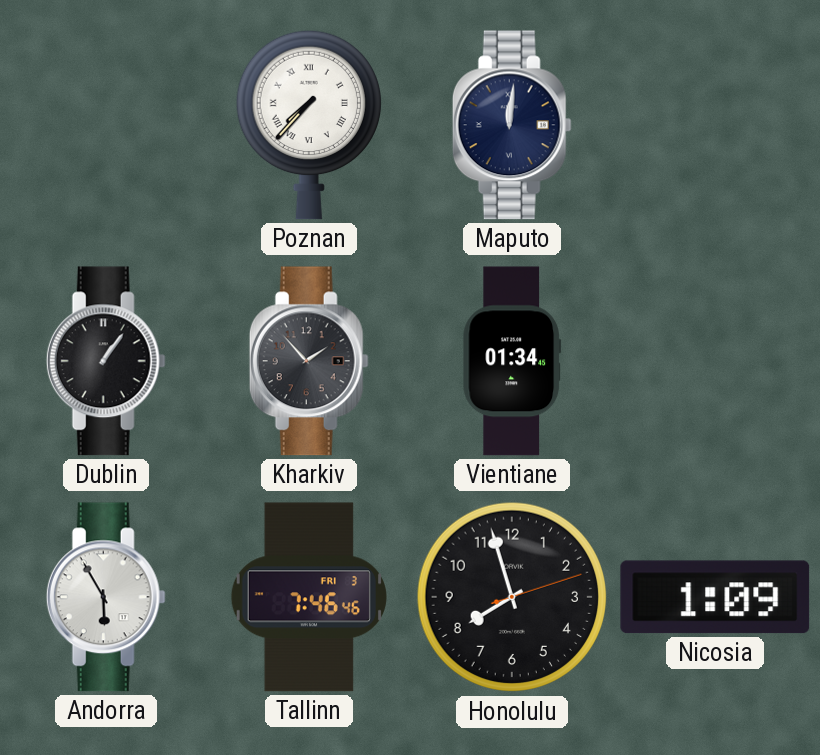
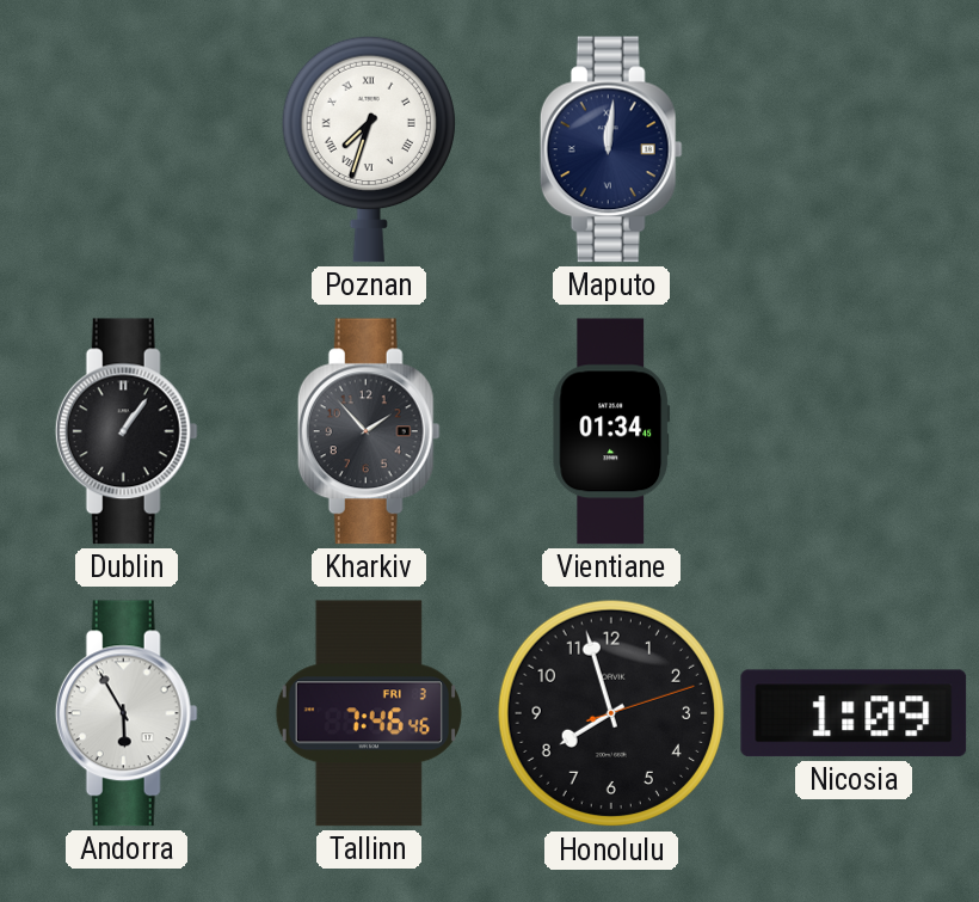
Poznan: 7:37 -> 7:33
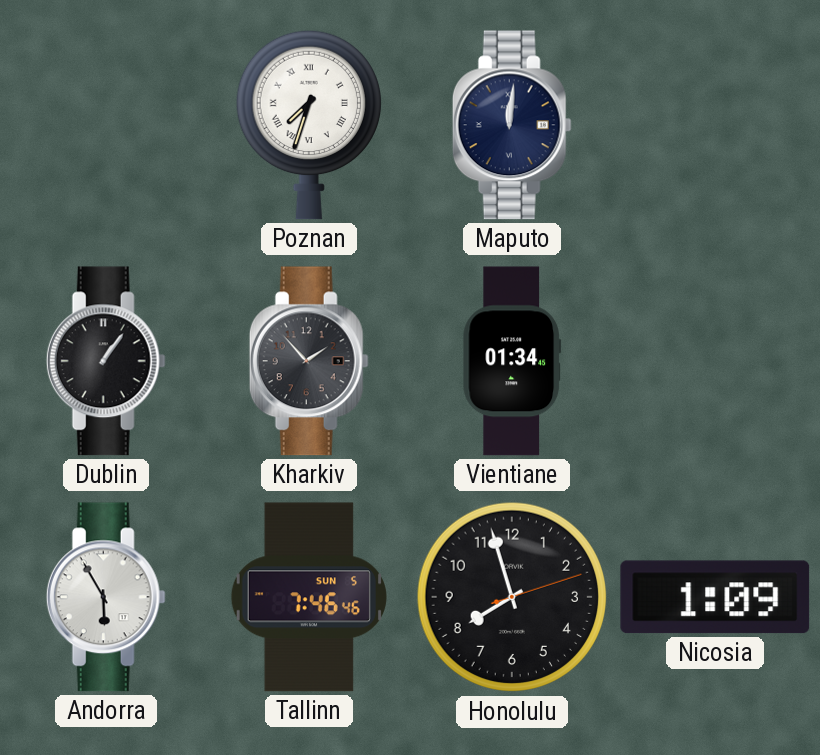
Tallinn date: FRI 3 -> SUN 5
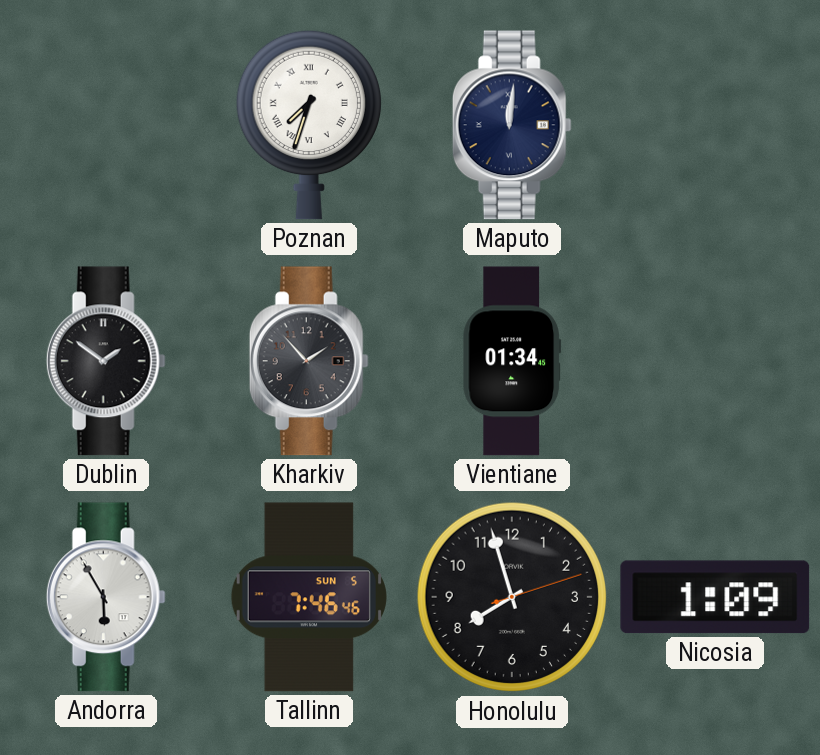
Dublin: 1:06 -> 1:51
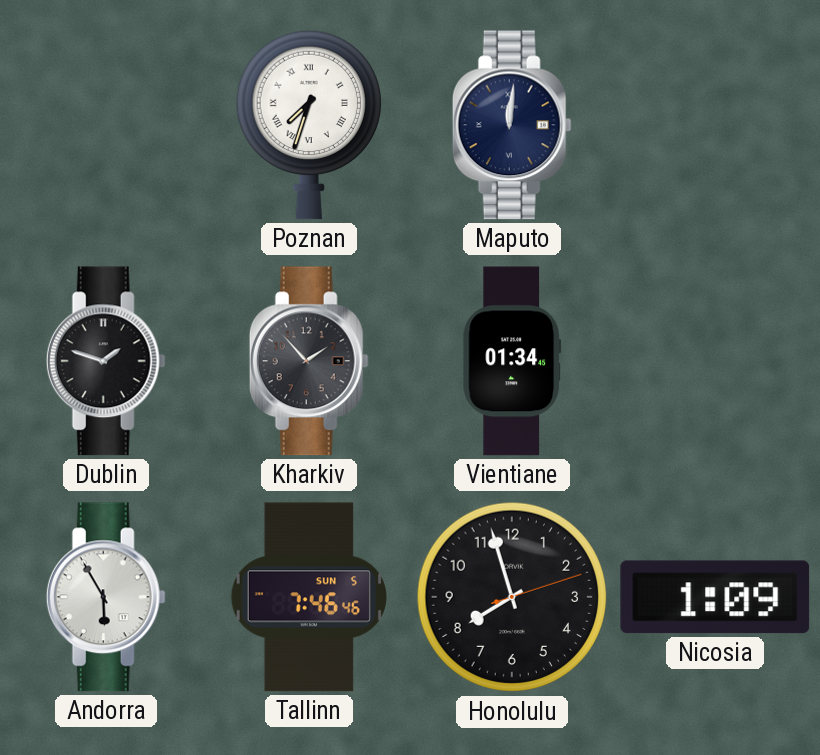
Dublin: 1:51 -> 1:48
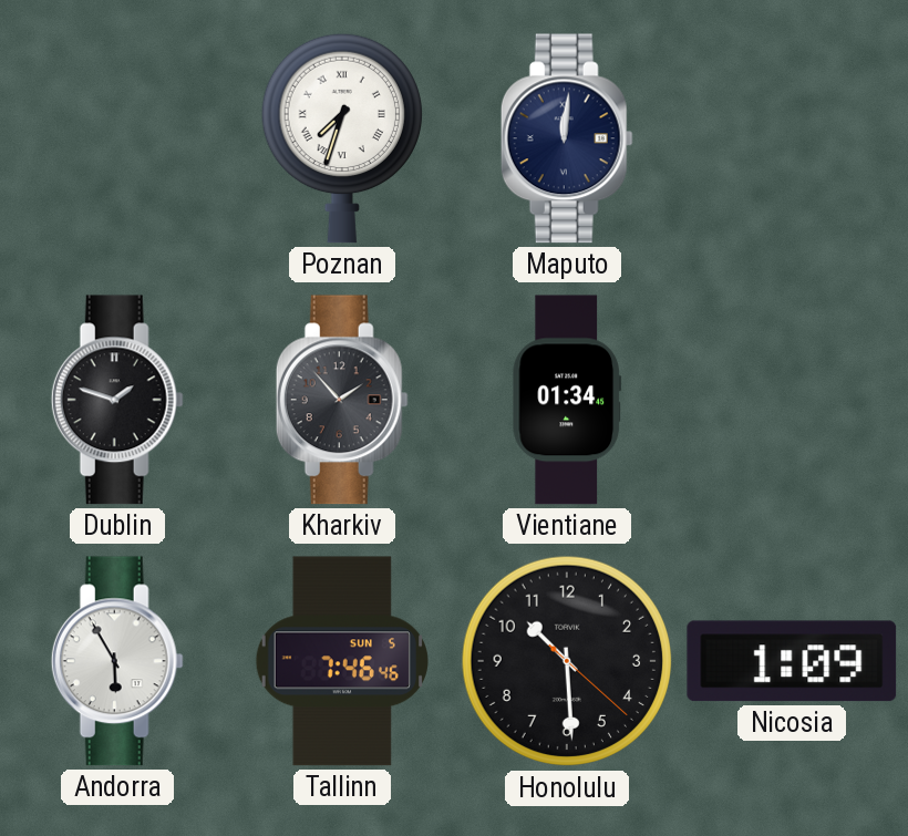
Honolulu: 7:57 -> 10:29
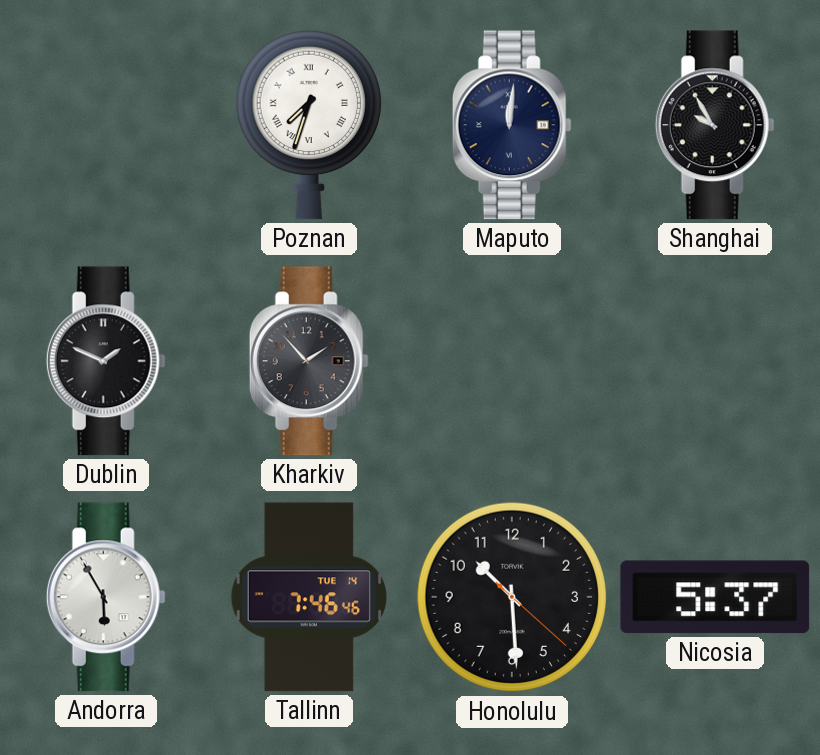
Shanghai: none -> 9:55
Dublin: 1:48 -> 1:49
Vientiane: 01:34 -> none
Tallinn date: SUN 5 -> TUE 14
Nicosia: 1:09 -> 5:37
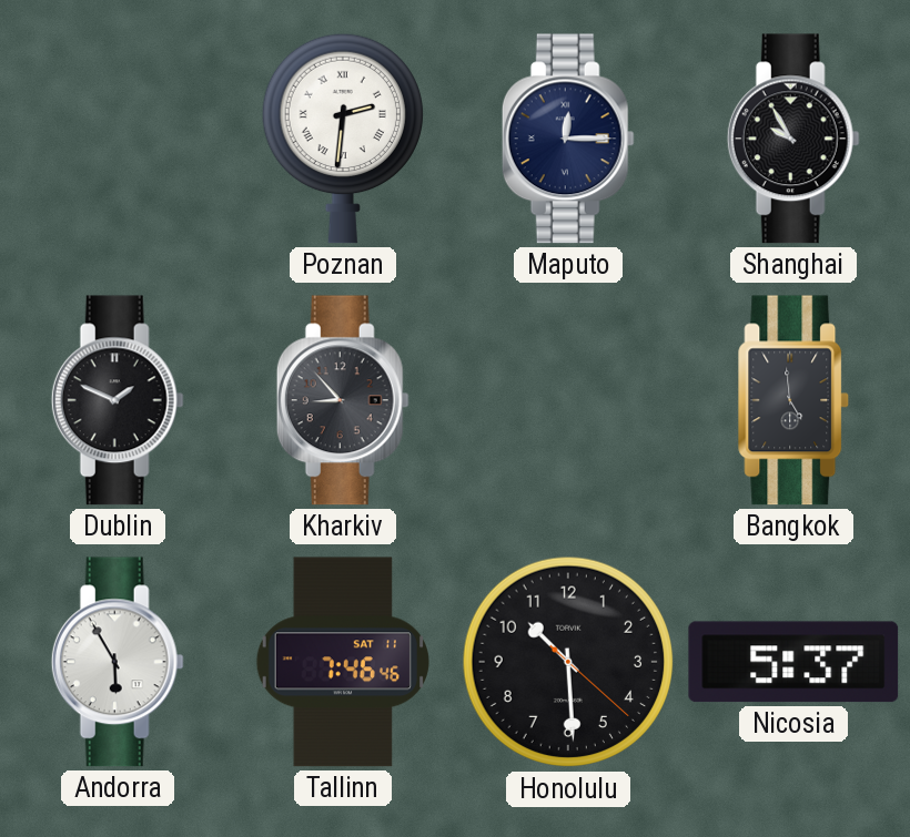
Poznan: 7:33 -> 2:31
Maputo: 12:01 -> 12:15
Kharkiv: 1:53 -> 8:53
Bangkok: none -> 4:59
Tallinn date: TUE 14 -> SAT 11
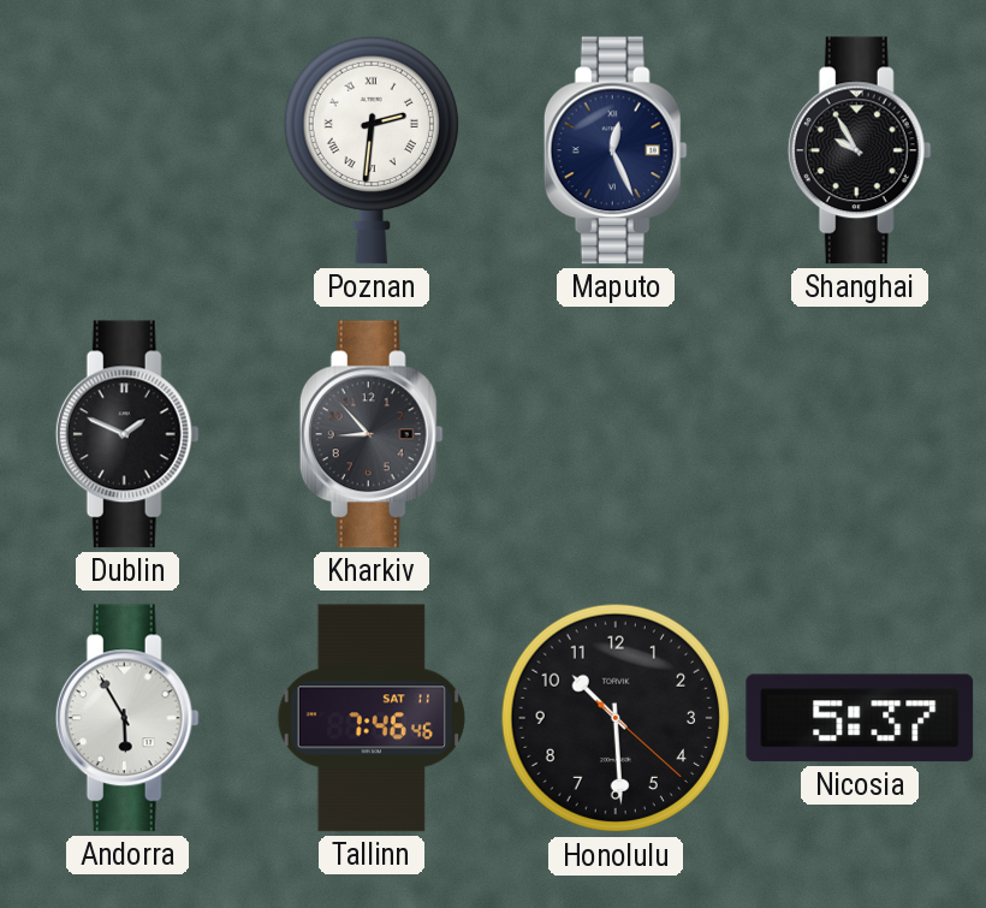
Maputo: 12:15 -> 12:26
Bangkok: 4:59 -> none
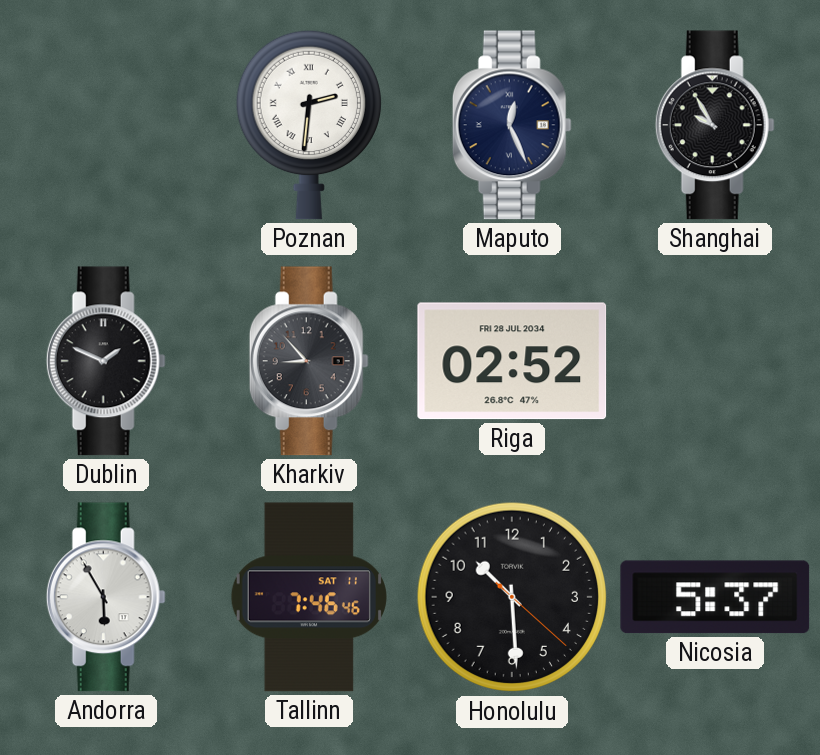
Riga: none -> 02:52
